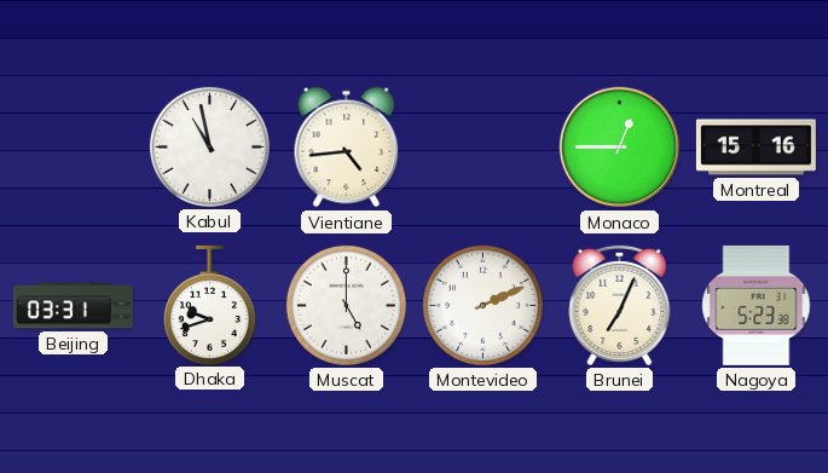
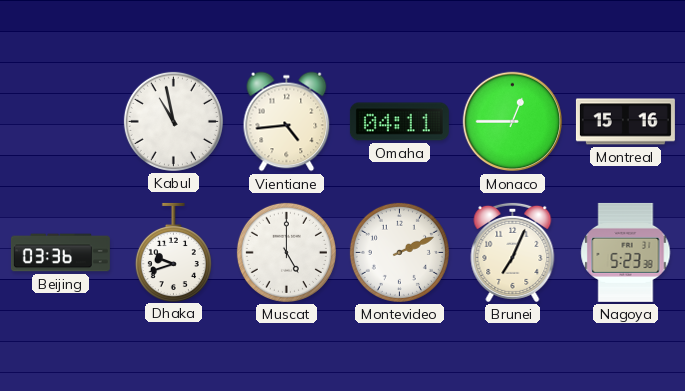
Omaha: none -> 04:11
Beijing: 03:31 -> 03:36
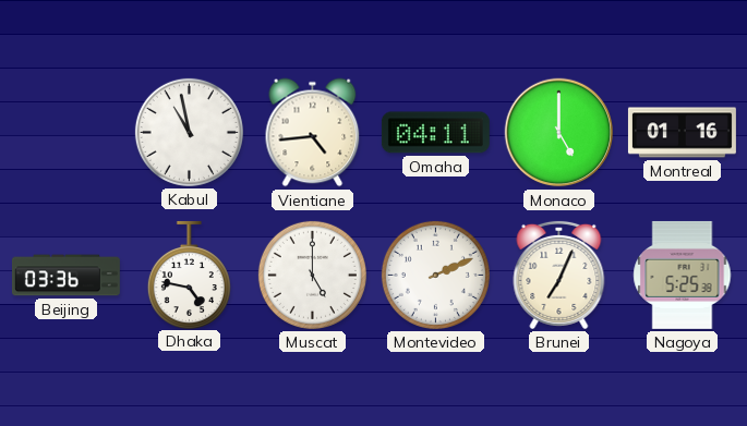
Monaco: 12:45 -> 5:00
Montreal: 15:16 -> 01:16
Dhaka: 9:42 -> 4:47
Nagoya: 5:23 -> 5:25
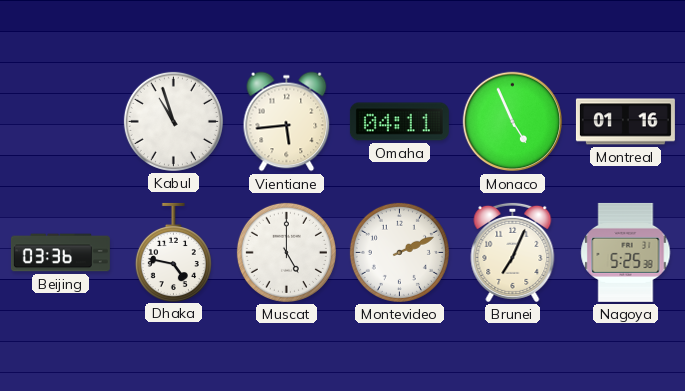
Kabul: 10:58 -> 10:57
Vientiane: 4:44 -> 5:44
Monaco: 5:00 -> 4:56
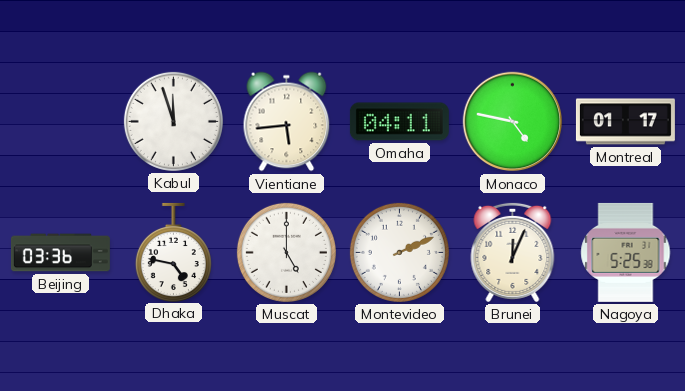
Kabul: 10:57 -> 11:57
Monaco: 4:56 -> 4:47
Montreal: 01:16 -> 01:17
Brunei: 7:04 -> 12:04
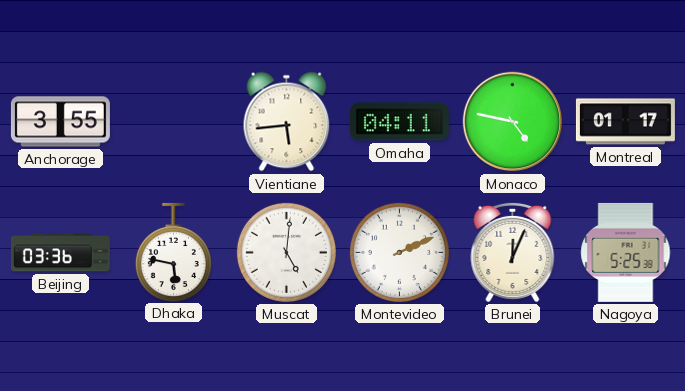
Anchorage: none -> 3:55
Kabul: 11:57 -> none
Dhaka: 4:47 -> 5:47
Muscat: 5:00 -> 5:01
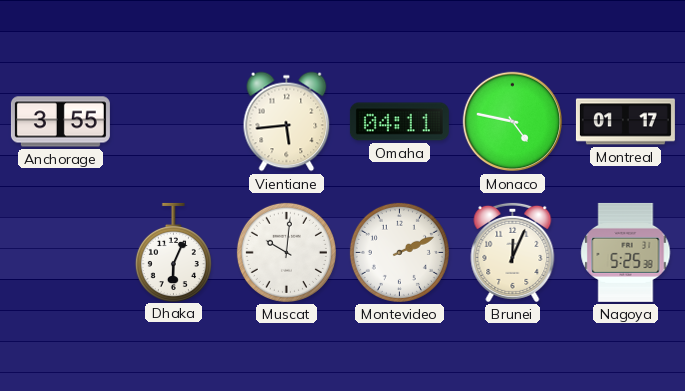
Beijing: 03:36 -> none
Dhaka: 5:47 -> 6:04
Muscat: 5:01 -> 10:01
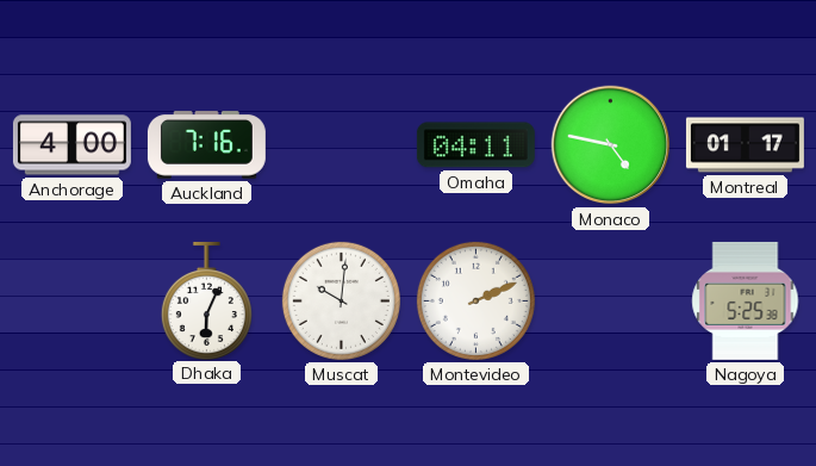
Anchorage: 3:55 -> 4:00
Auckland: none -> 7:16
Vientiane: 5:44 -> none
Brunei: 12:04 -> none
